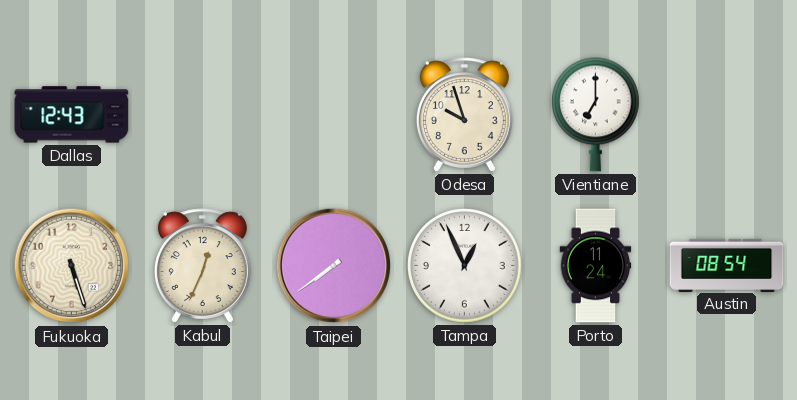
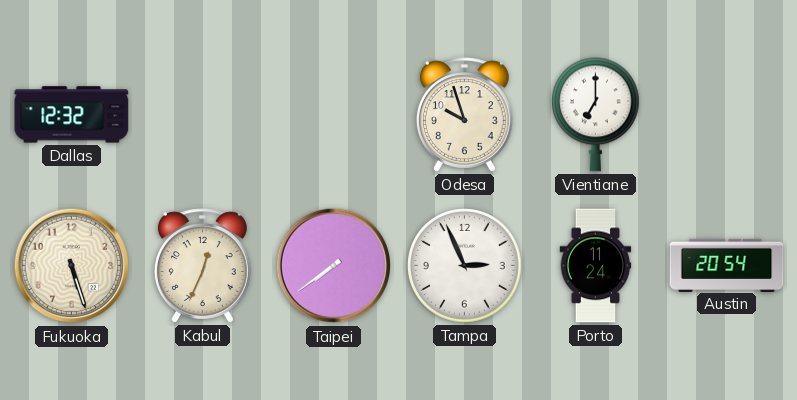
Dallas: 12:43 -> 12:32
Tampa: 12:56 -> 2:56
Austin: 08:54 -> 20:54
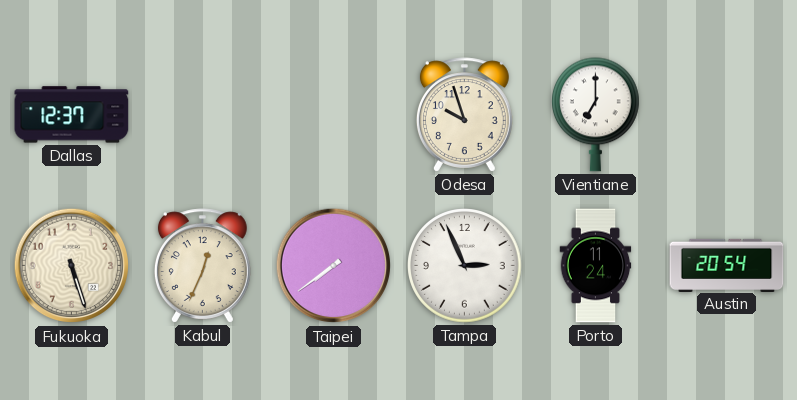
Dallas: 12:32 -> 12:37
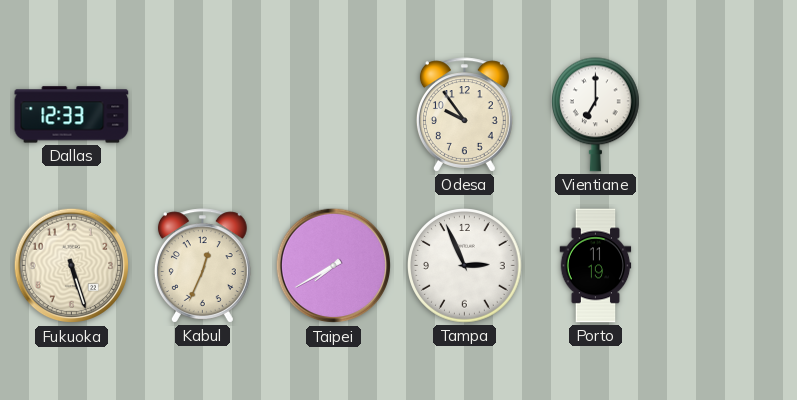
Dallas: 12:37 -> 12:33
Odesa: 9:57 -> 9:54
Taipei: 7:39 -> 7:40
Porto: 11:24 -> 11:19
Austin: 20:54 -> none
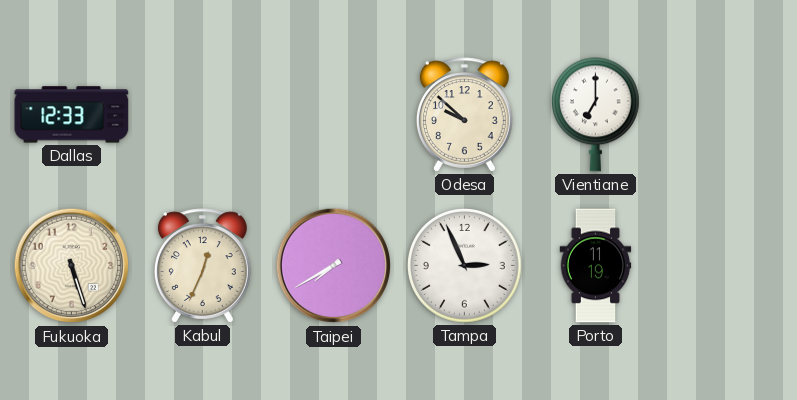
Odesa: 9:54 -> 9:52
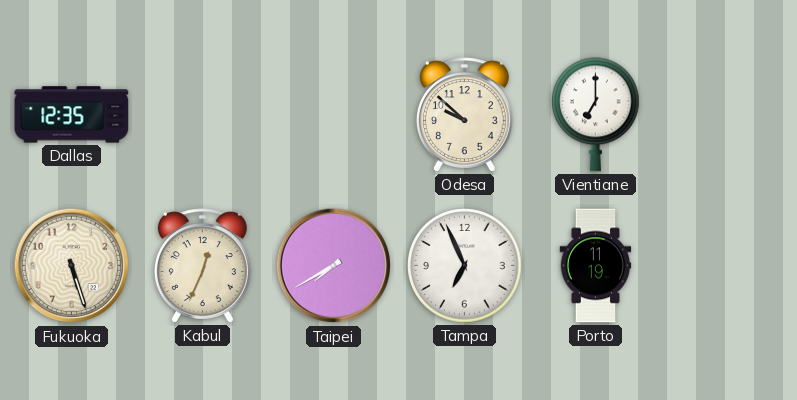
Dallas: 12:33 -> 12:35
Tampa: 2:56 -> 6:56
